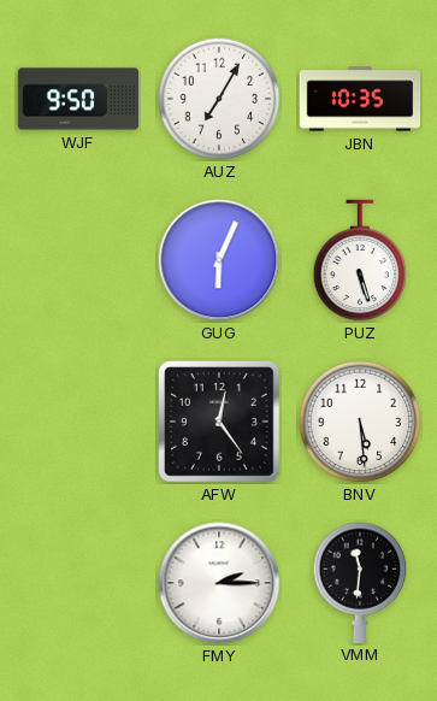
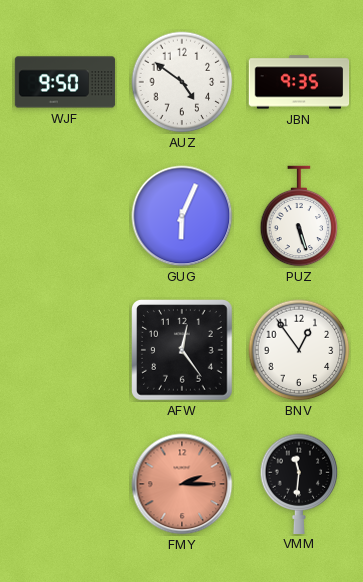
AUZ: 7:05 -> 4:51
JBN: 10:35 -> 9:35
BNV: 5:29 -> 12:54
FMY dial: white -> salmon
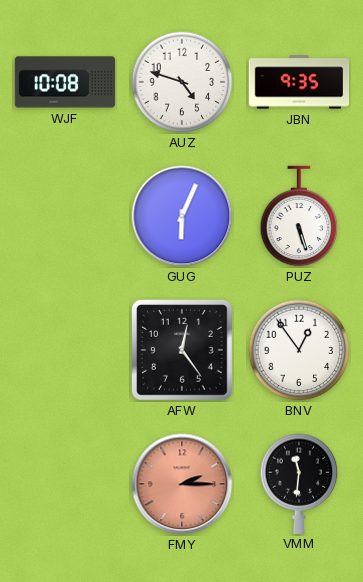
WJF: 9:50 -> 10:08
AUZ: 4:51 -> 4:48
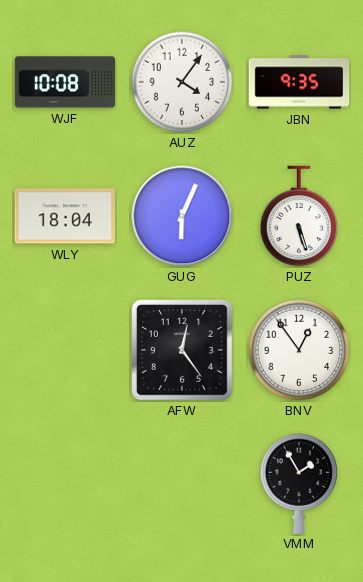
AUZ: 4:48 -> 4:06
WLY: none -> 18:04
FMY: 2:15 -> none
VMM: 11:31 -> 1:55
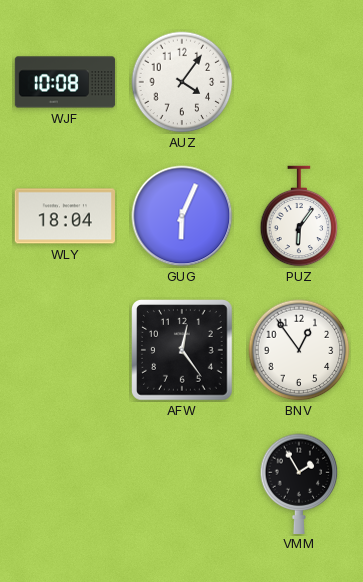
JBN: 9:35 -> none
PUZ: 5:27 -> 6:06
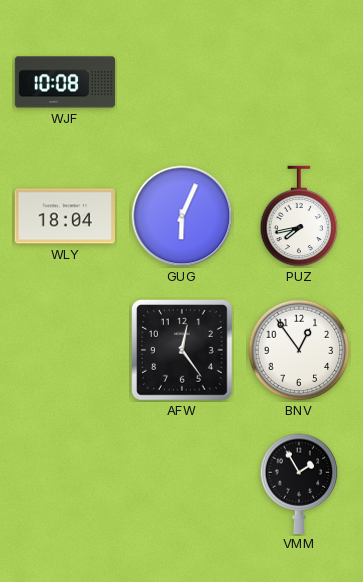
AUZ: 4:06 -> none
PUZ: 6:06 -> 7:43
